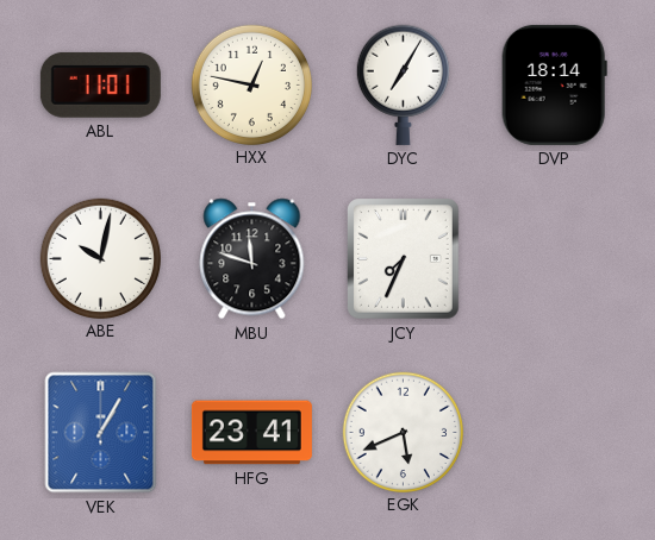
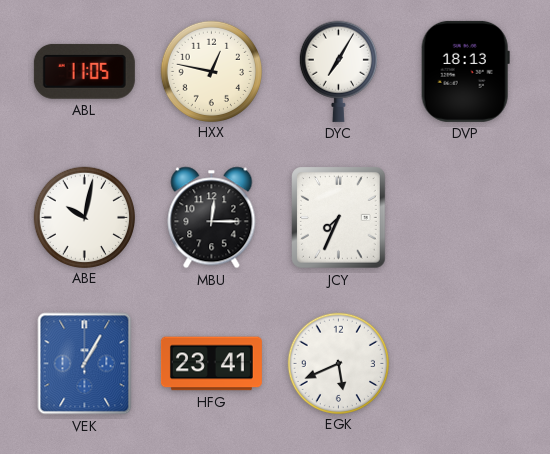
ABL: 11:01 -> 11:05
DVP: 18:14 -> 18:13
MBU: 11:48 -> 12:15
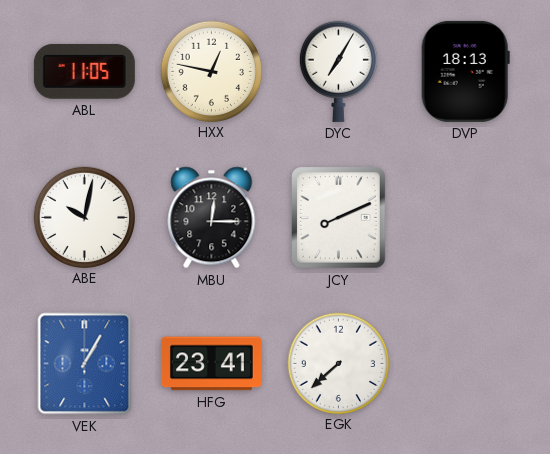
JCY: 7:34 -> 8:11
EGK: 5:41 -> 7:38
